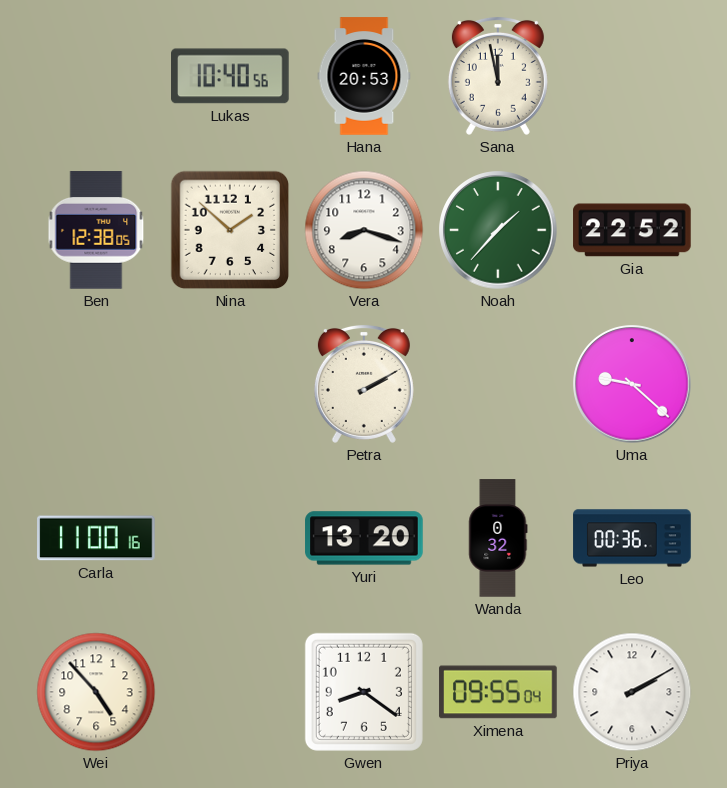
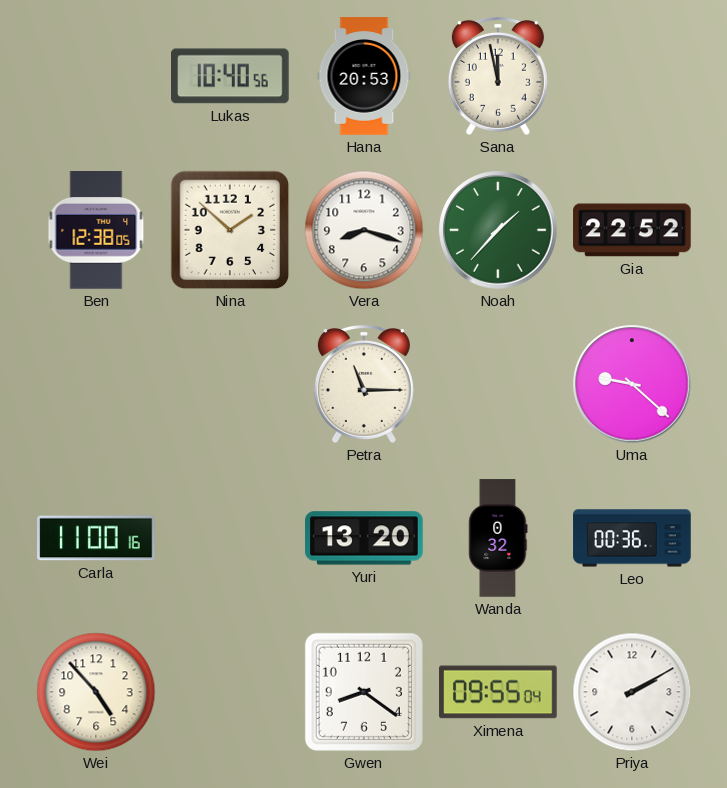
Petra: 2:10 -> 11:15
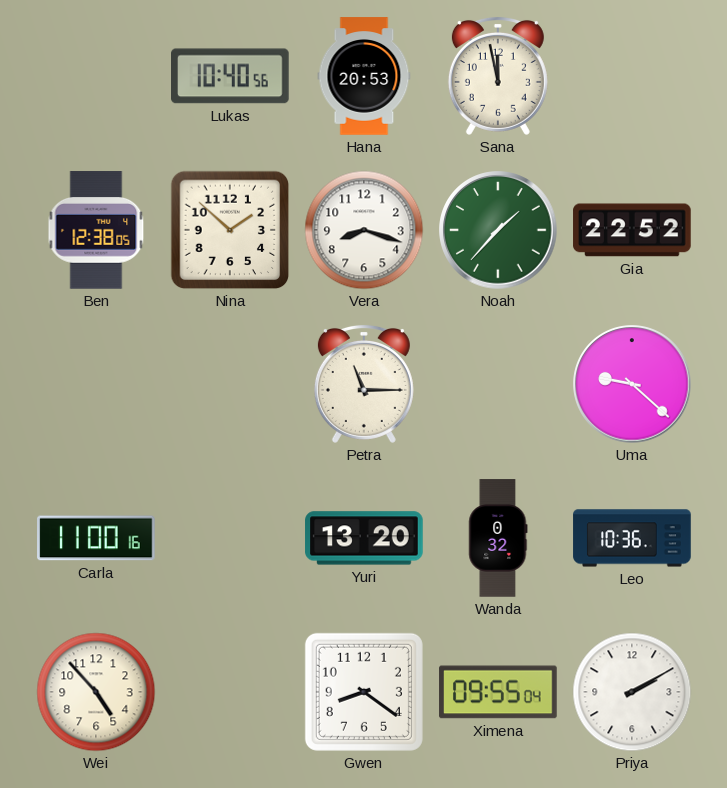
Leo: 00:36 -> 10:36
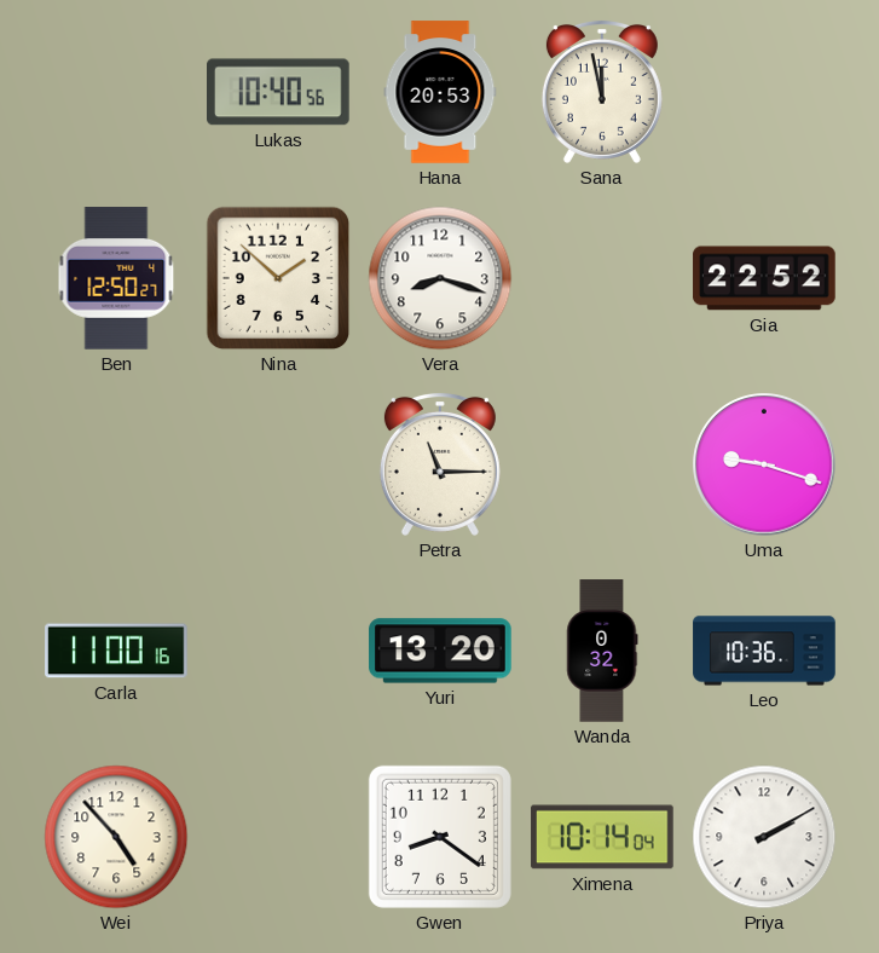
Ben: 12:38 -> 12:50
Noah: 1:37 -> none
Uma: 9:22 -> 9:18
Ximena: 09:55 -> 10:14
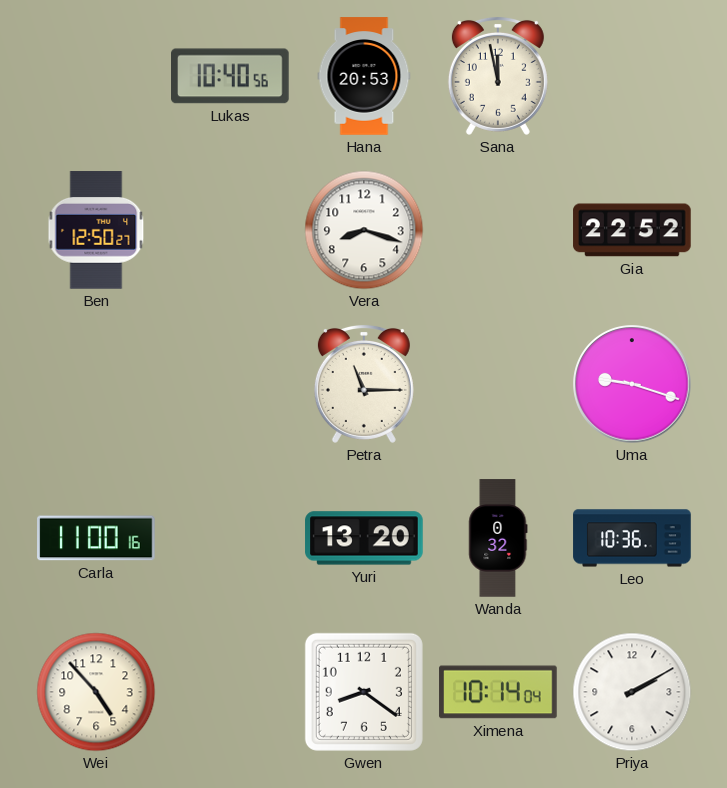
Nina: 1:52 -> none
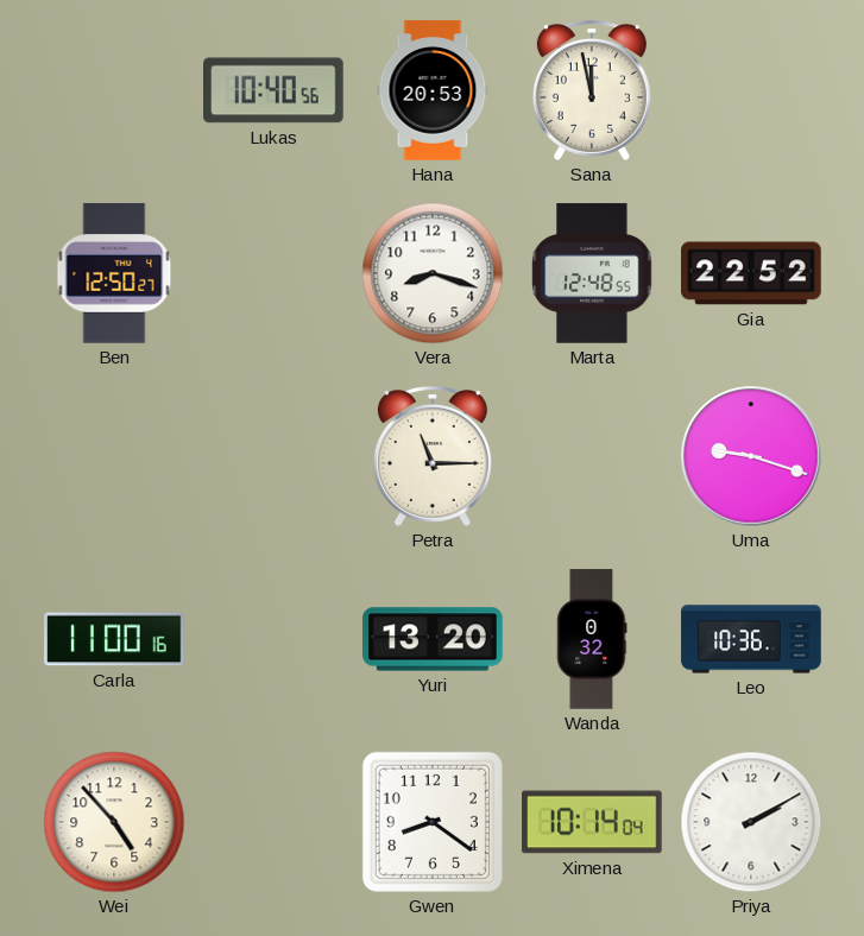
Marta: none -> 12:48
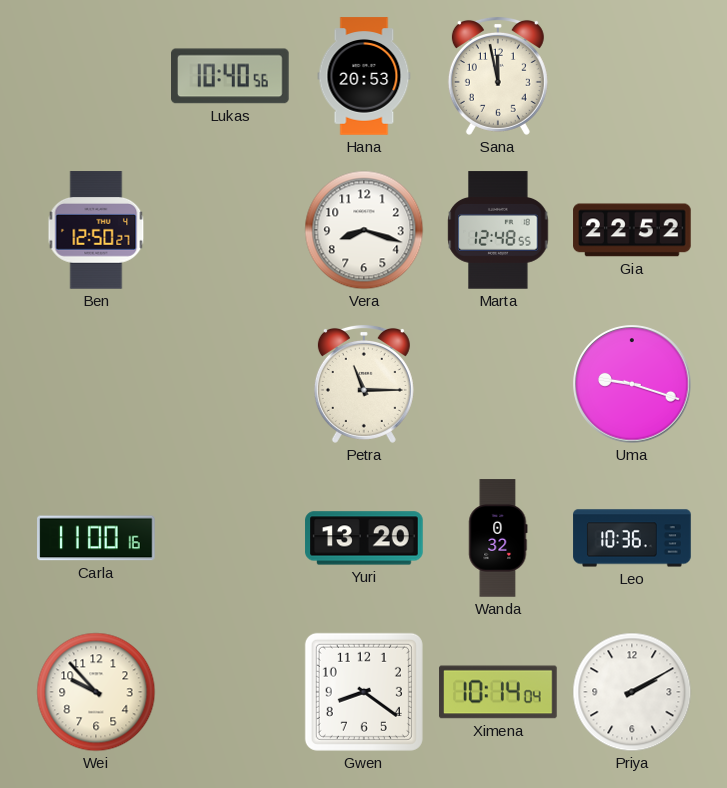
Wei: 4:53 -> 9:53
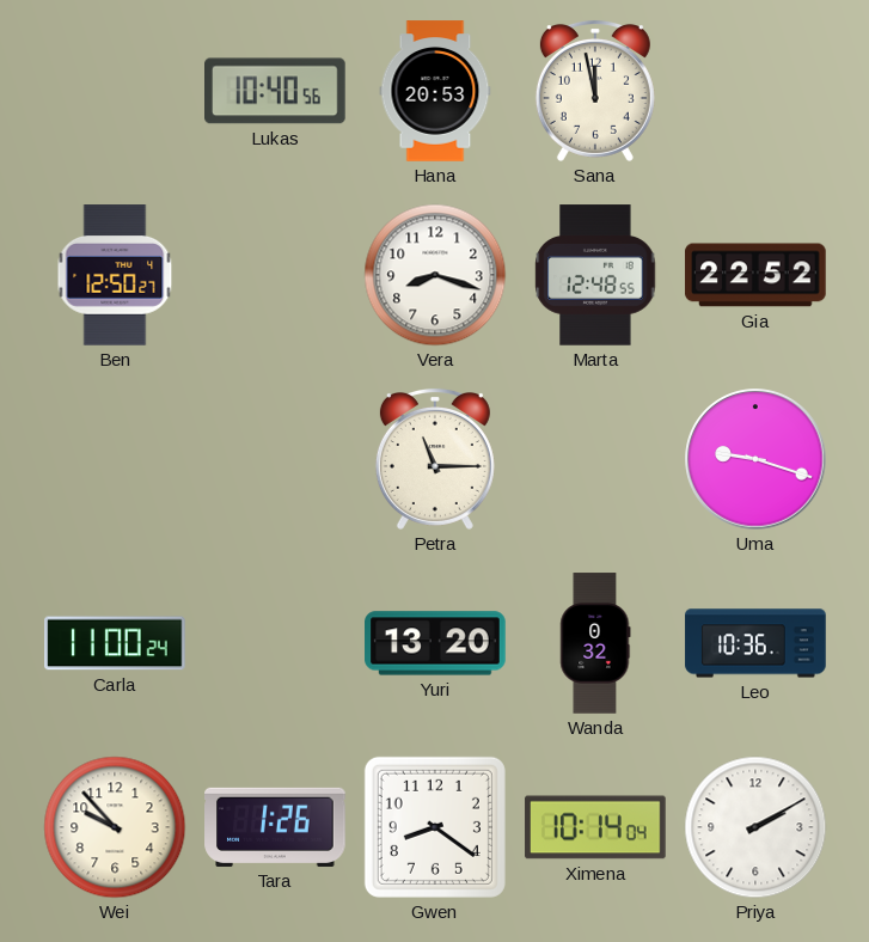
Carla: 11:00:16 -> 11:00:24
Tara: none -> 1:26
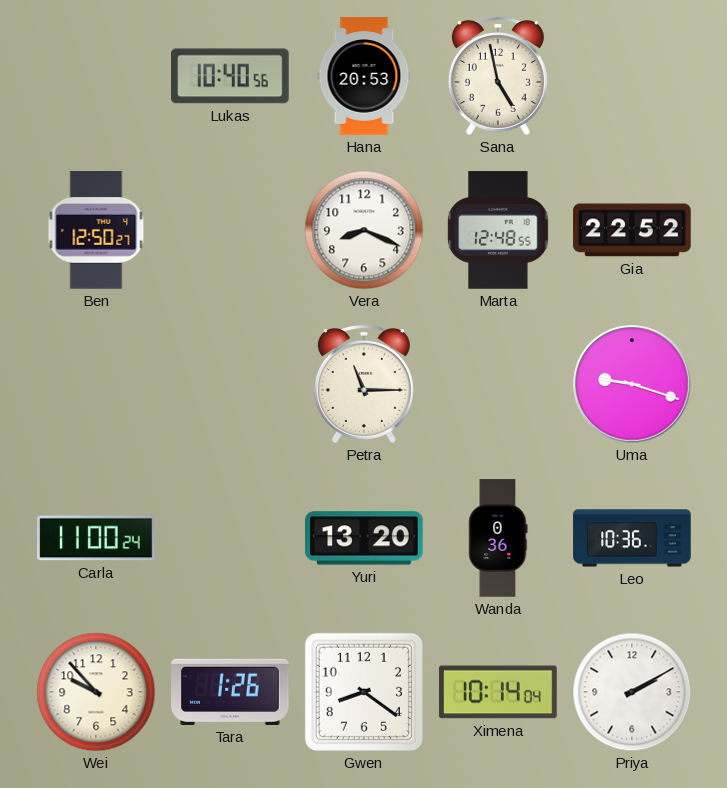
Sana: 11:58 -> 4:58
Vera: 8:18 -> 8:19
Wanda: 0:32 -> 0:36
